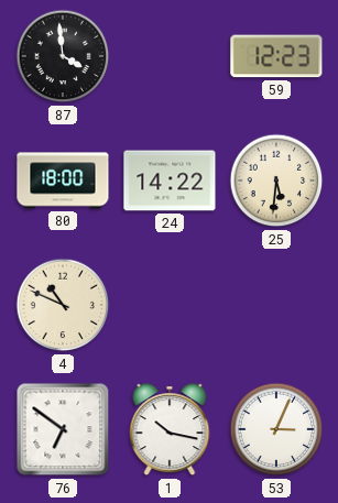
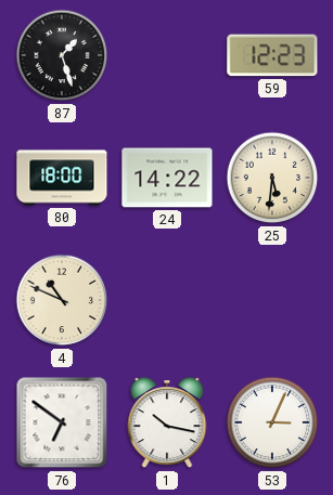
87: 3:59 -> 1:27
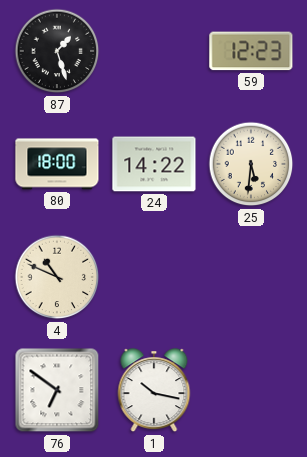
53: 3:04 -> none
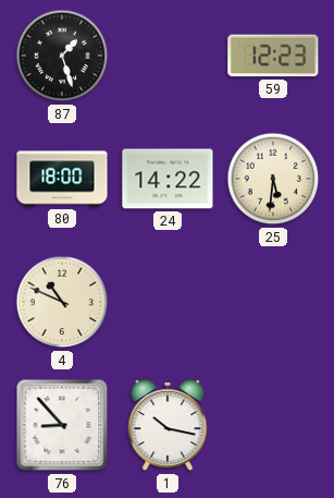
76: 6:51 -> 8:53
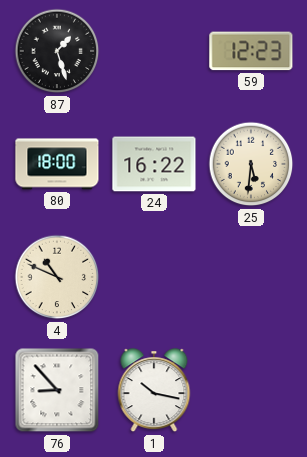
24: 14:22 -> 16:22
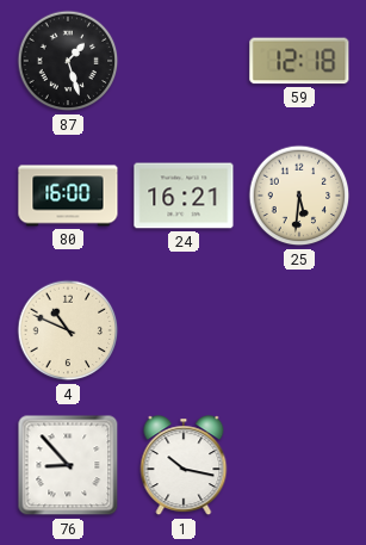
59: 12:23 -> 12:18
80: 18:00 -> 16:00
24: 16:22 -> 16:21
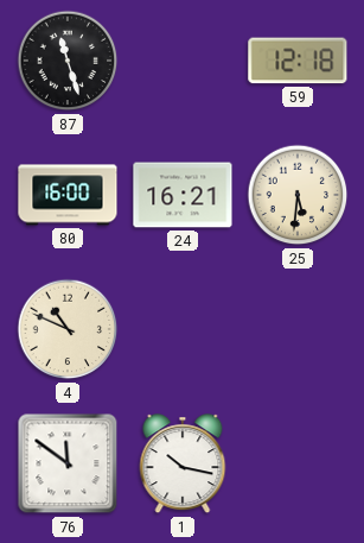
87: 1:27 -> 11:27
76: 8:53 -> 11:51
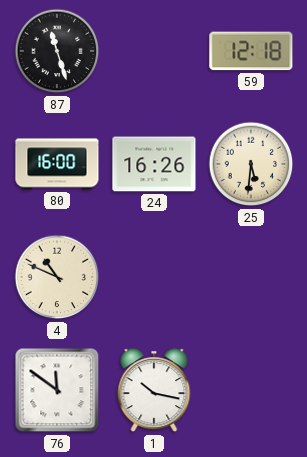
24: 16:21 -> 16:26
